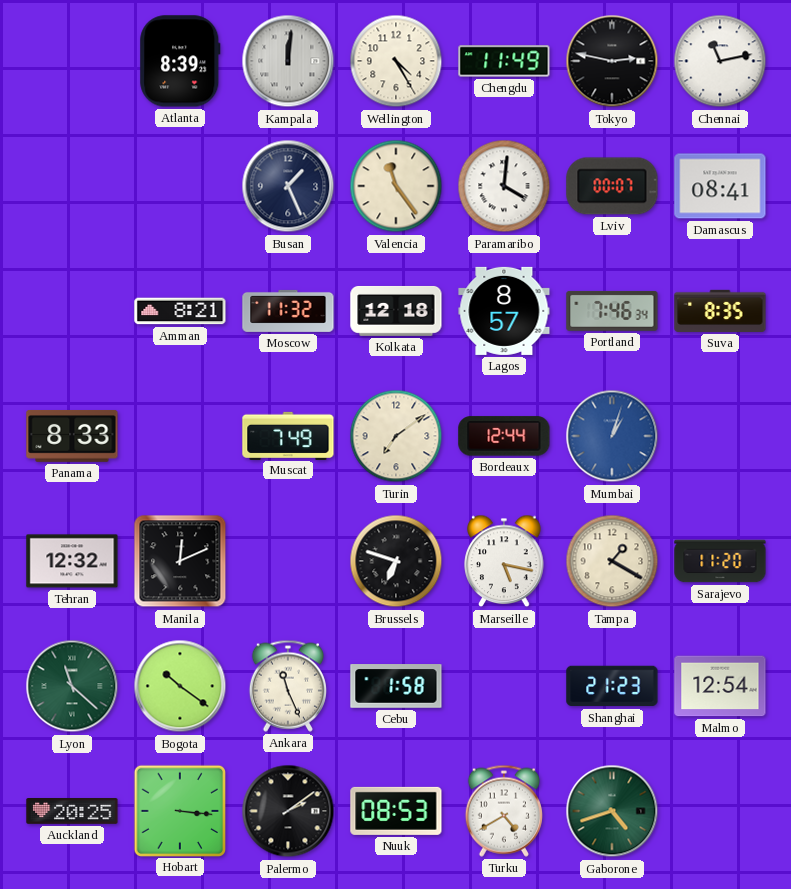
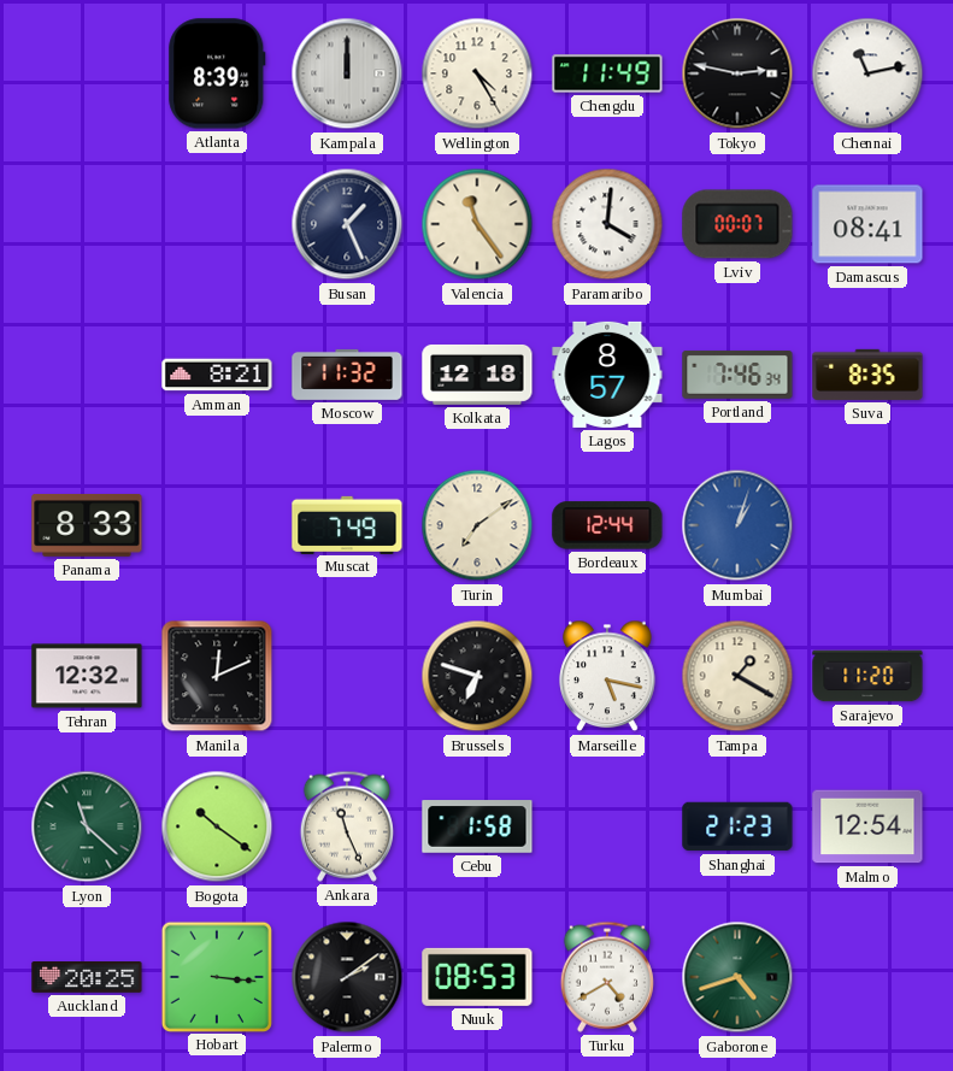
Kampala: 12:01 -> 12:00
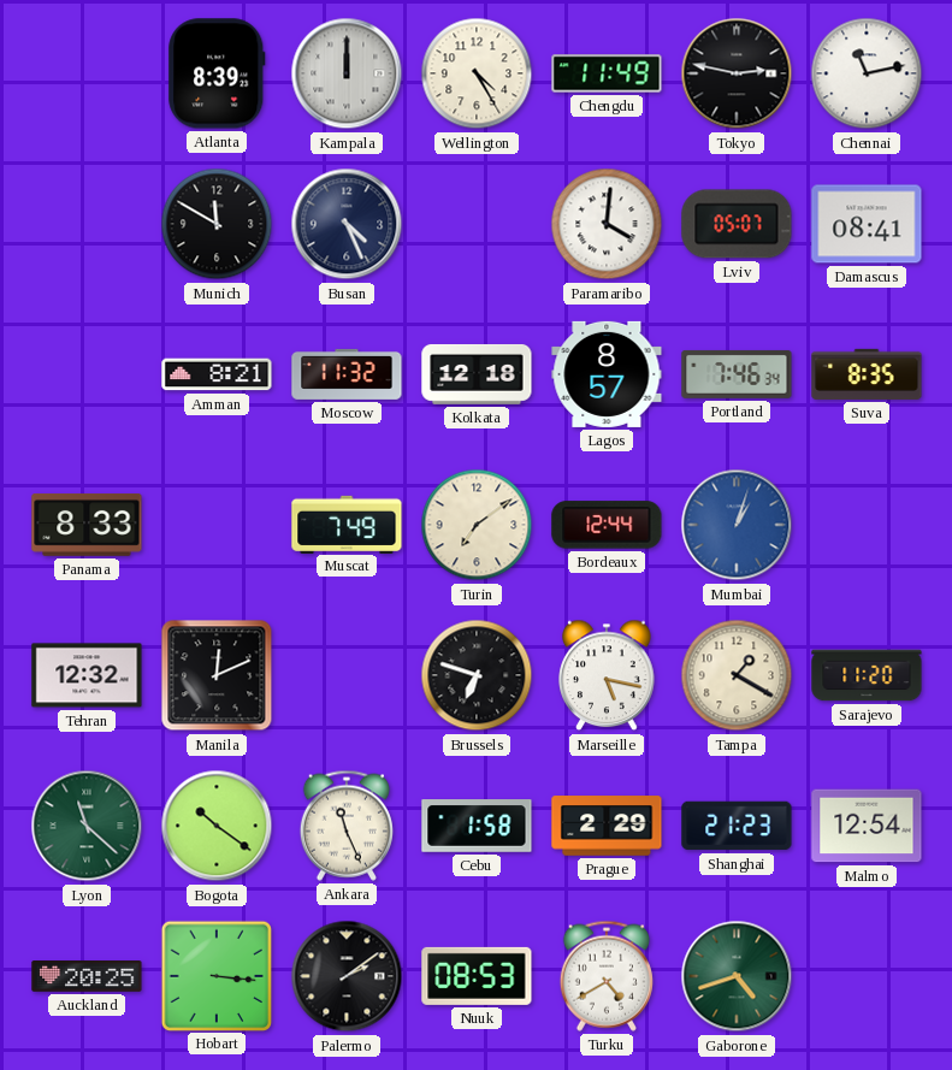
Munich: none -> 11:50
Busan: 1:26 -> 4:26
Valencia: 11:24 -> none
Lviv: 00:07 -> 05:07
Prague: none -> 2:29
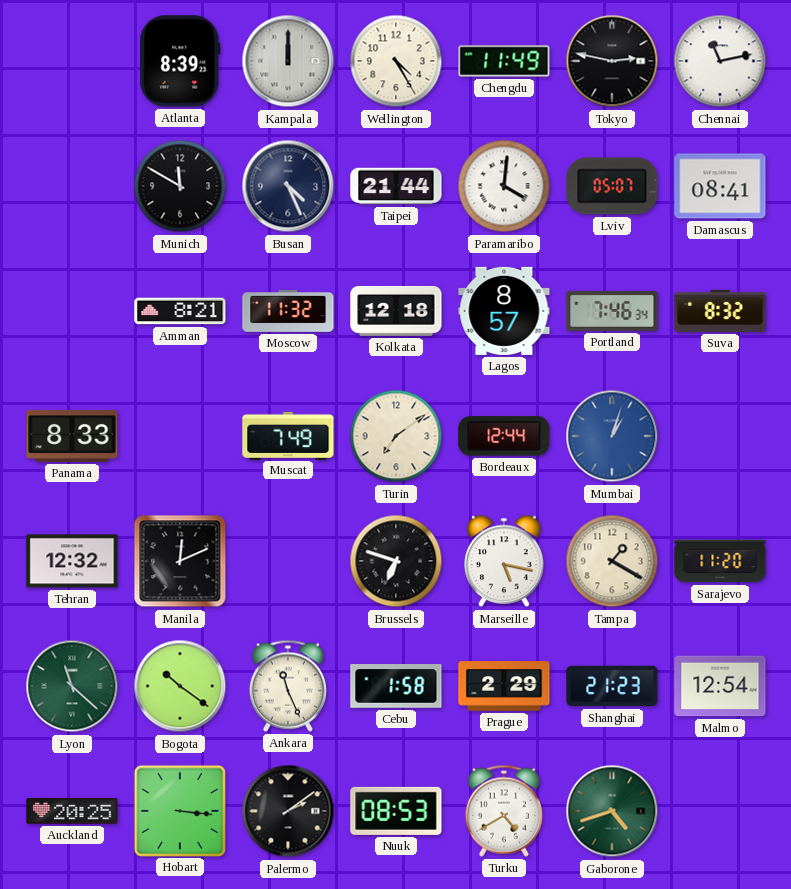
Taipei: none -> 21:44
Suva: 8:35 -> 8:32
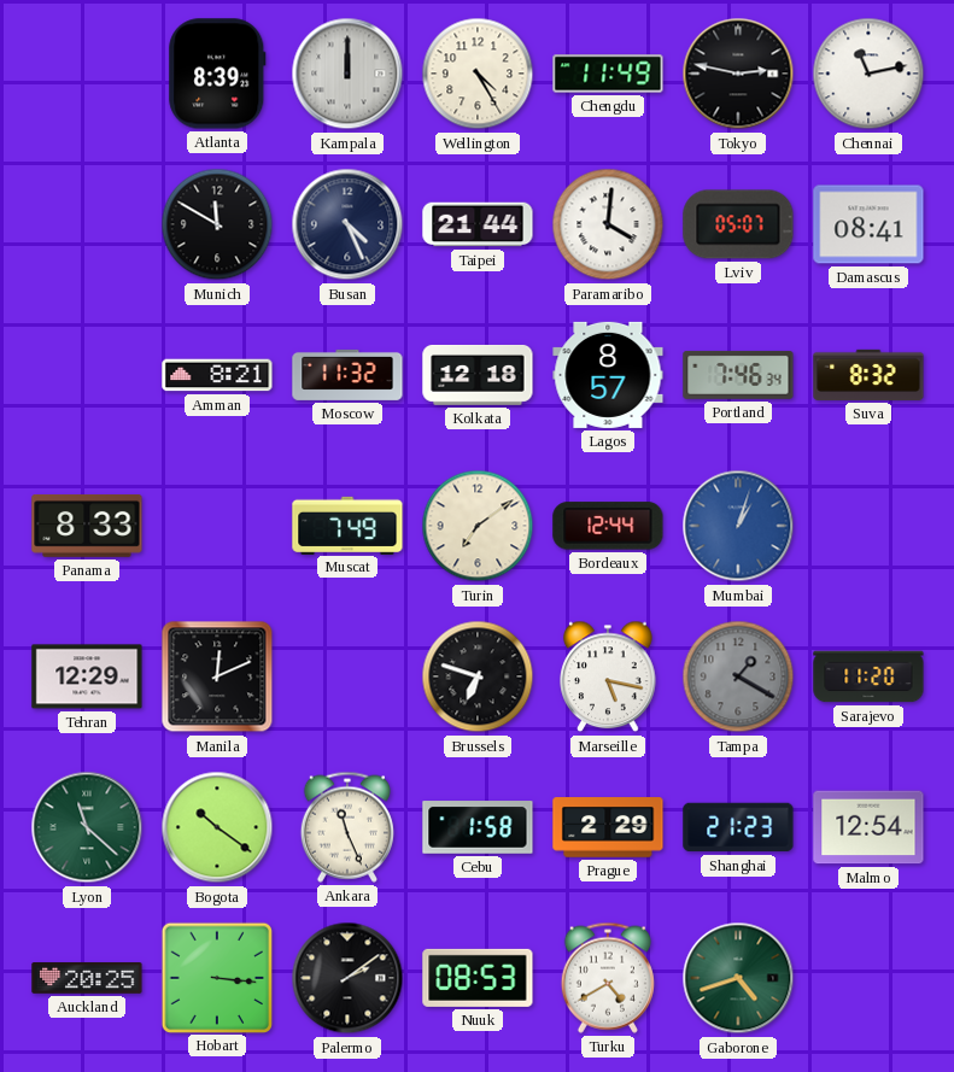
Tehran: 12:32 -> 12:29
Tampa dial: cream -> grey
